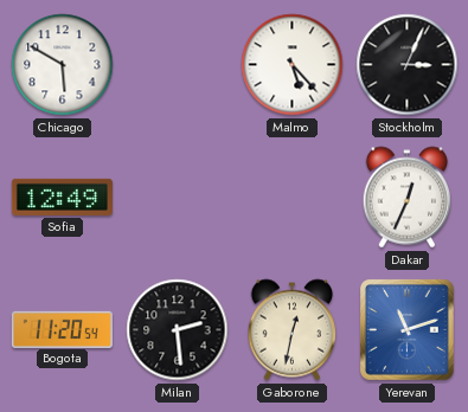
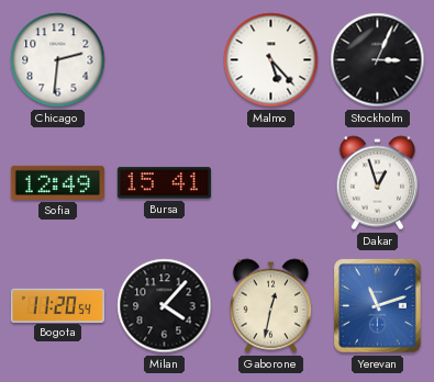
Chicago: 5:50 -> 2:31
Bursa: none -> 15:41
Dakar: 12:34 -> 12:57
Milan: 2:29 -> 4:07
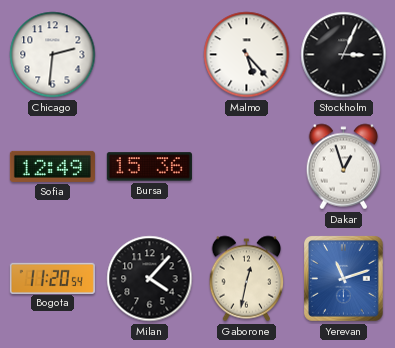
Bursa: 15:41 -> 15:36
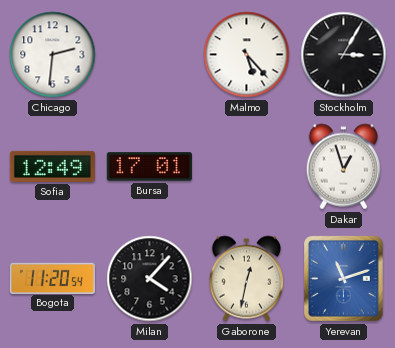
Stockholm: 3:04 -> 3:05
Bursa: 15:36 -> 17:01
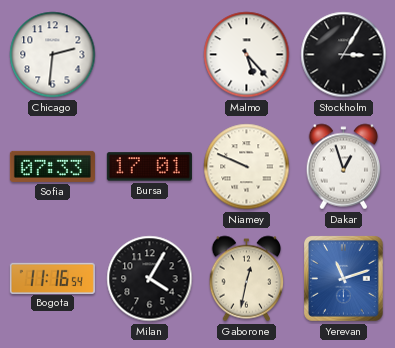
Sofia: 12:49 -> 07:33
Niamey: none -> 9:49
Bogota: 11:20 -> 11:16
Milan: 4:07 -> 4:05
